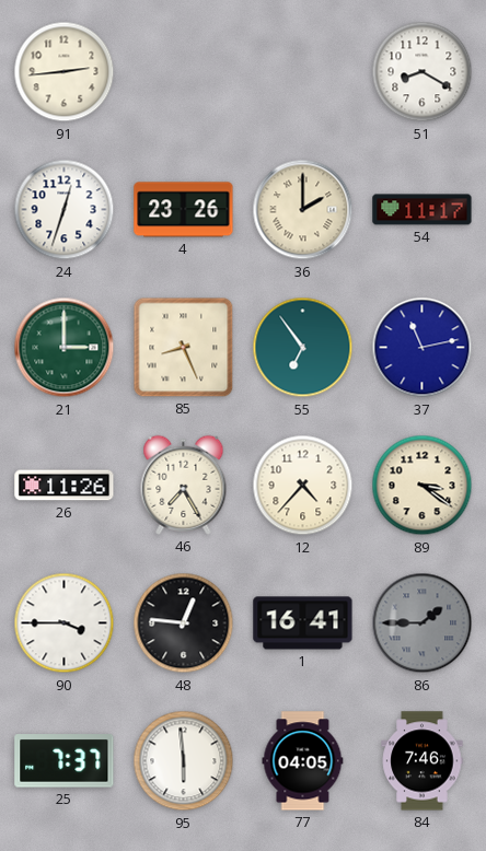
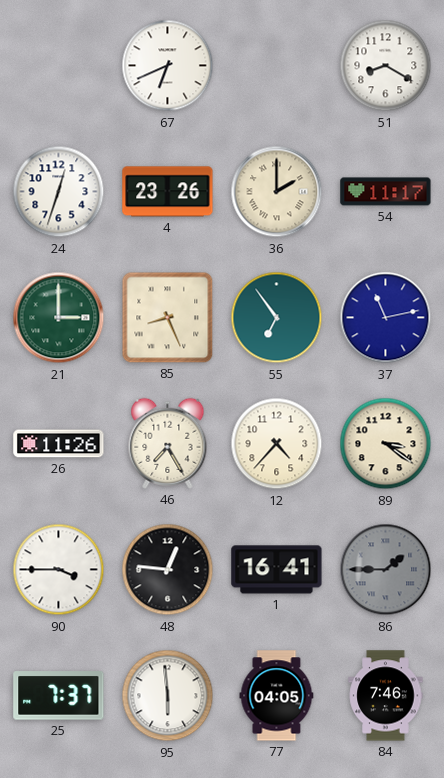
91: 2:44 -> none
67: none -> 6:41
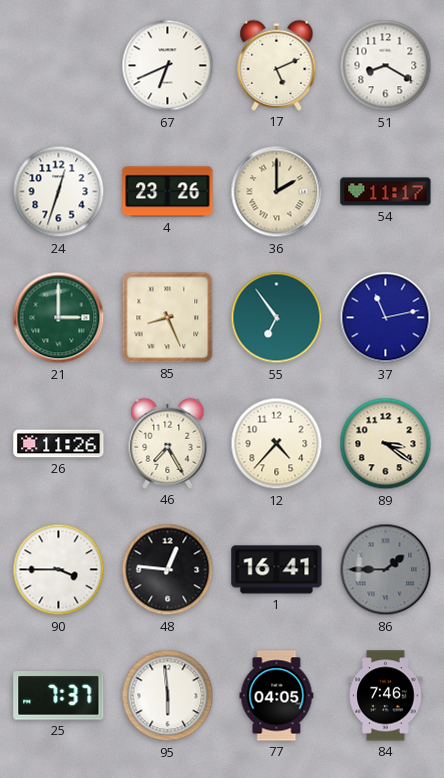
17: none -> 5:11
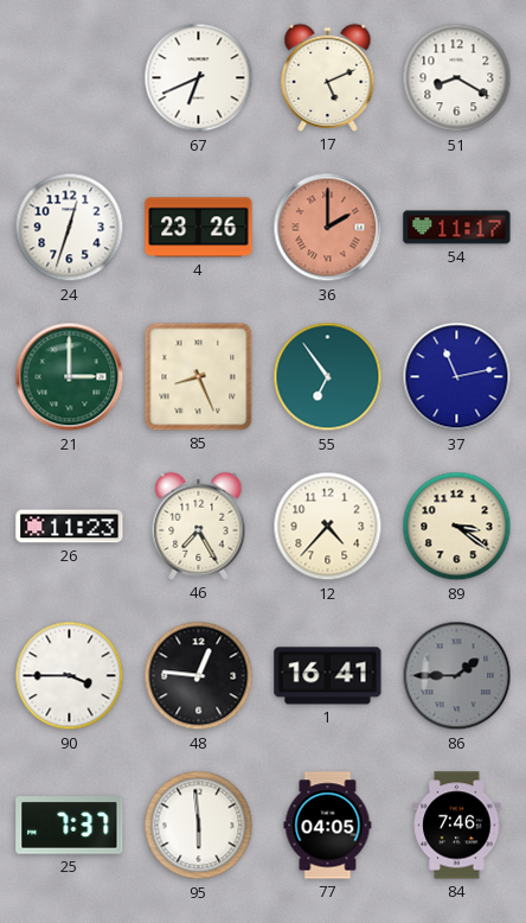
36 dial: cream -> salmon
26: 11:26 -> 11:23
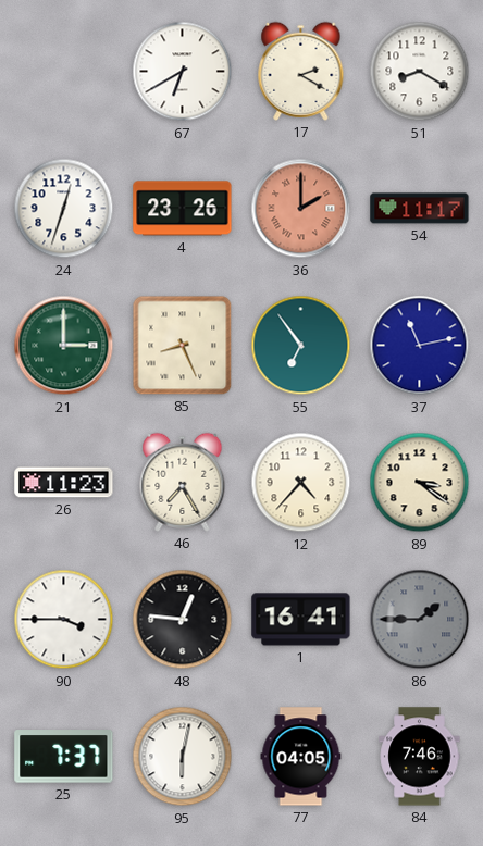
67: 6:41 -> 6:40
17: 5:11 -> 2:20
95: 5:59 -> 6:02
